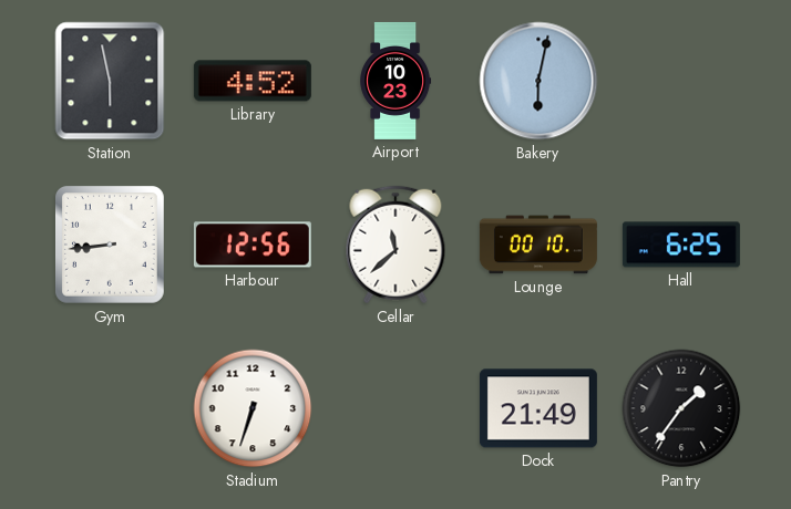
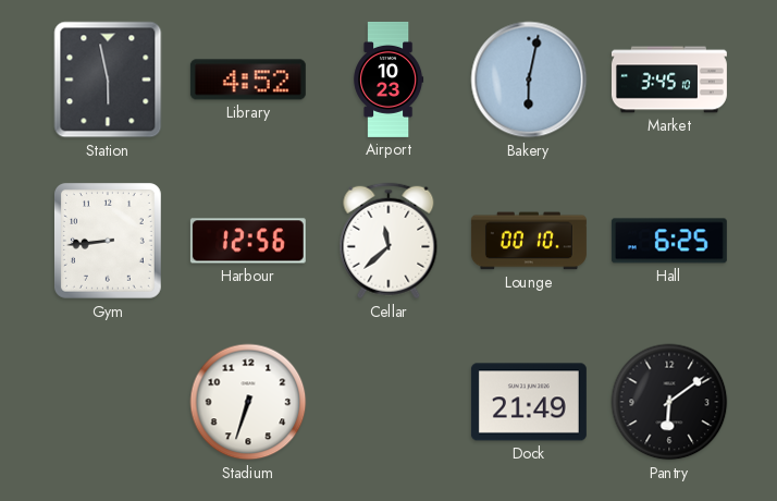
Market: none -> 3:45
Pantry: 1:36 -> 6:09
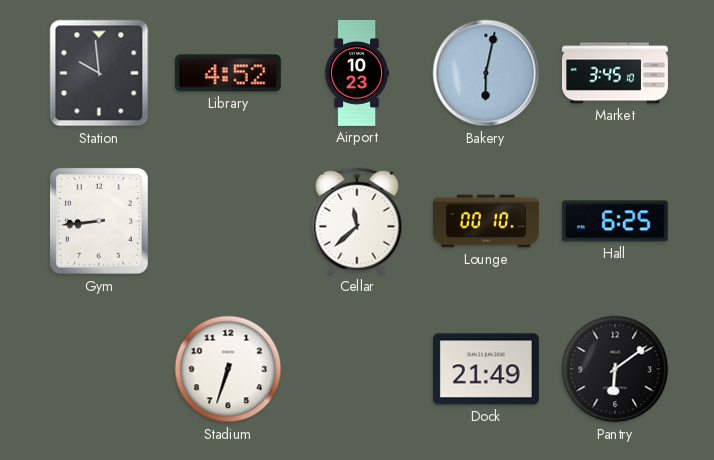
Station: 5:58 -> 9:59
Harbour: 12:56 -> none
